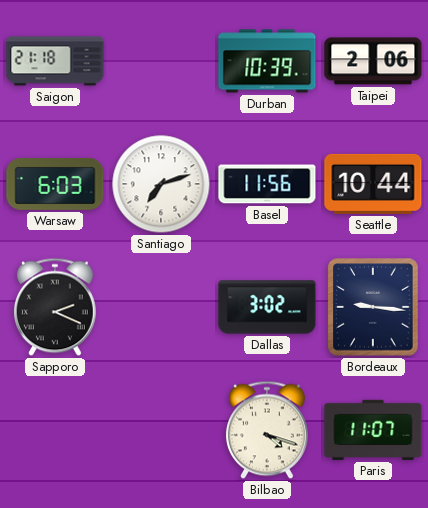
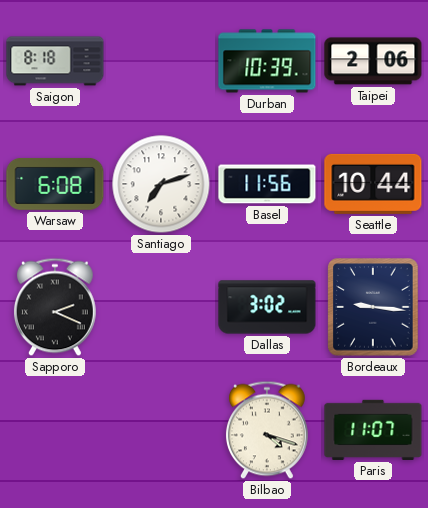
Saigon: 21:18 -> 8:18
Warsaw: 6:03 -> 6:08
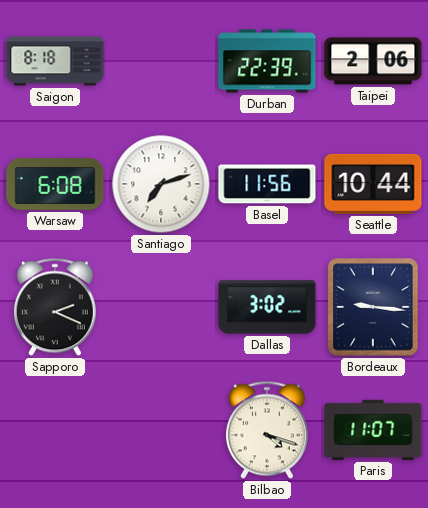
Durban: 10:39 -> 22:39
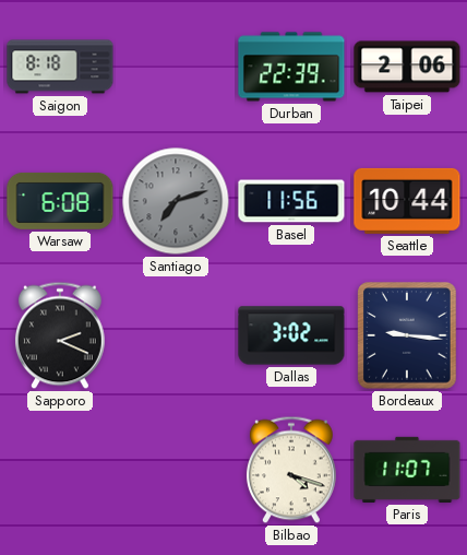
Santiago dial: white -> grey
